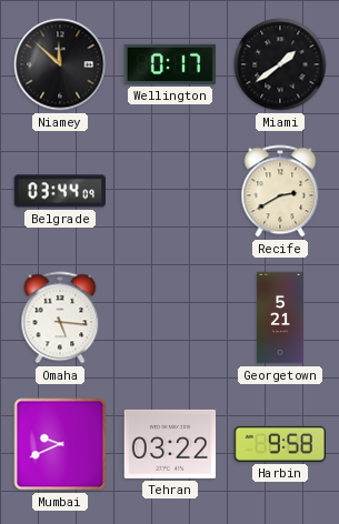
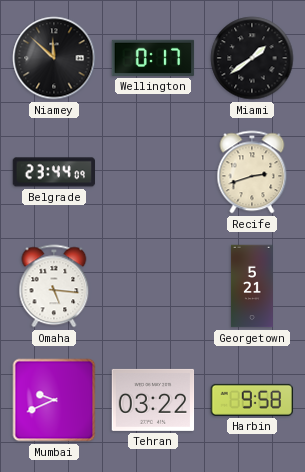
Belgrade: 03:44 -> 23:44
Recife: 2:40 -> 2:42
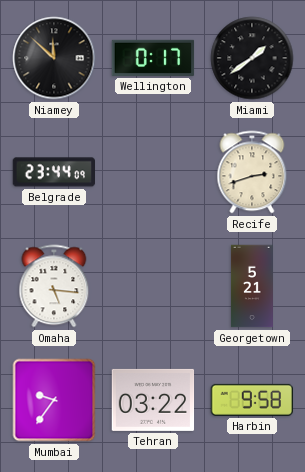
Mumbai: 9:41 -> 9:36
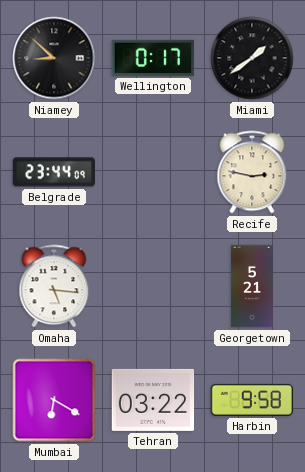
Niamey: 11:52 -> 8:52
Recife: 2:42 -> 2:47
Mumbai: 9:36 -> 6:20
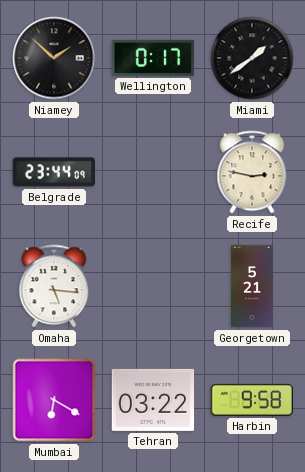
Niamey: 8:52 -> 1:52
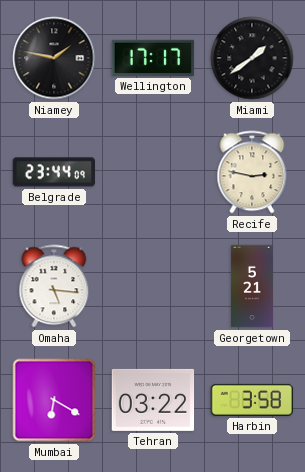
Niamey: 1:52 -> 1:47
Wellington: 0:17 -> 17:17
Harbin: 9:58 -> 3:58
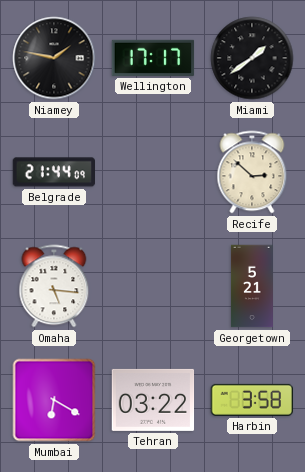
Belgrade: 23:44 -> 21:44
Recife: 2:47 -> 2:52
